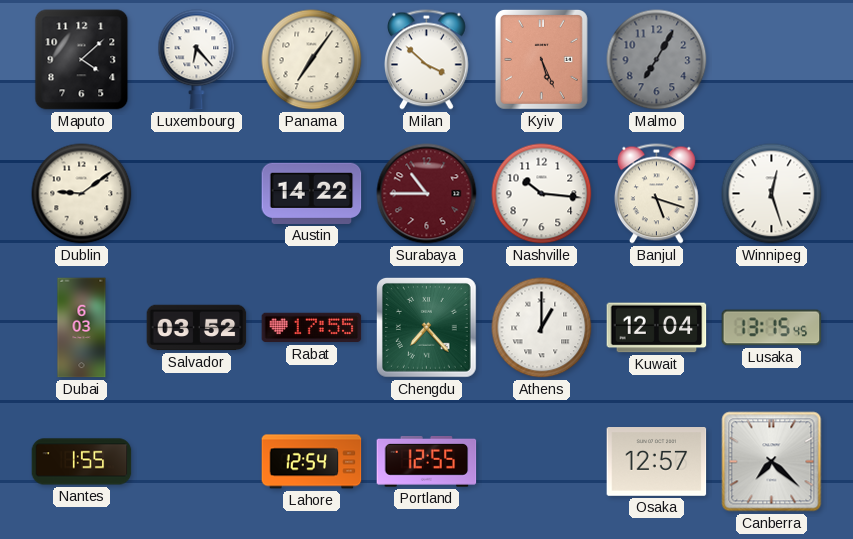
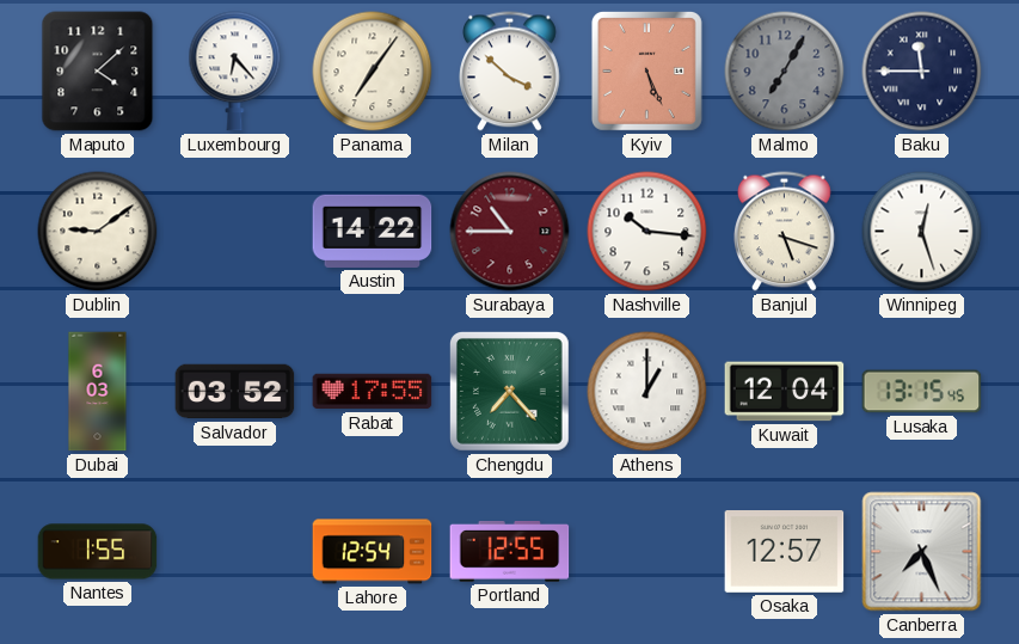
Baku: none -> 11:45
Canberra: 7:22 -> 7:26
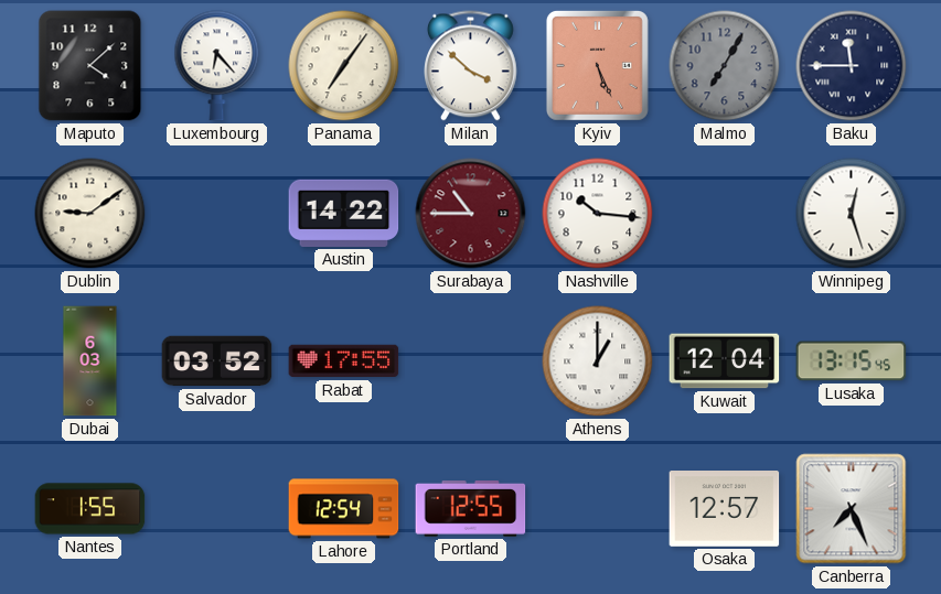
Banjul: 5:18 -> none
Chengdu: 7:23 -> none
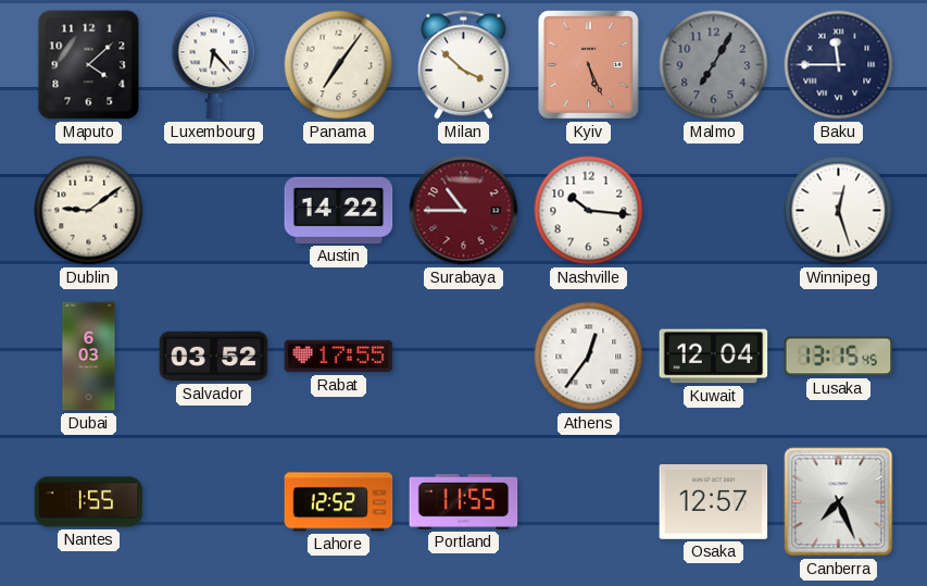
Athens: 1:00 -> 12:36
Lahore: 12:54 -> 12:52
Portland: 12:55 -> 11:55
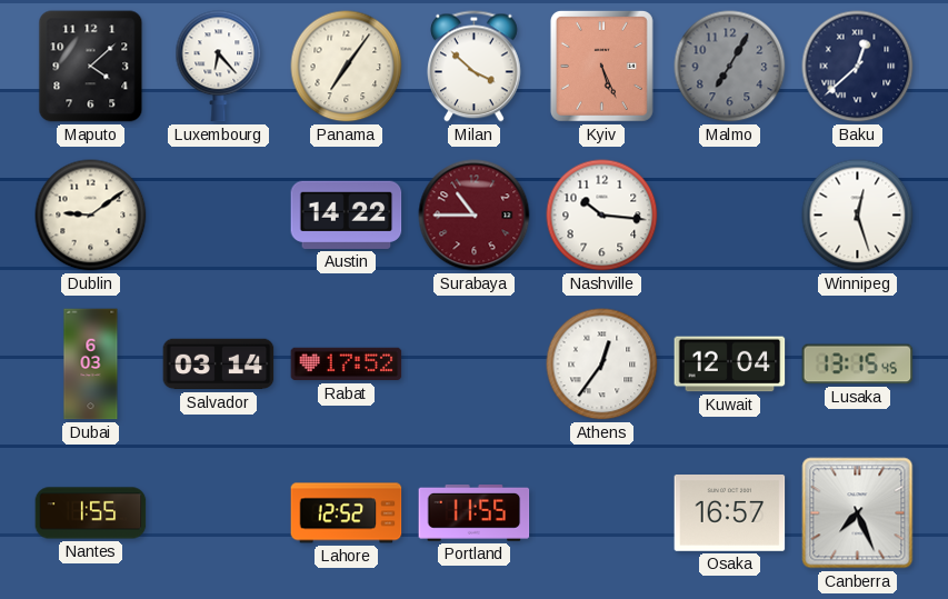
Baku: 11:45 -> 12:38
Salvador: 03:52 -> 03:14
Rabat: 17:55 -> 17:52
Osaka: 12:57 -> 16:57
